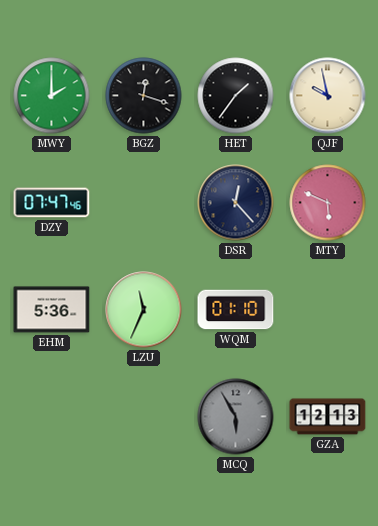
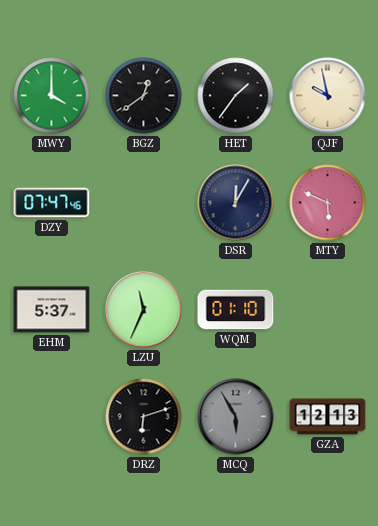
MWY: 2:00 -> 4:00
BGZ: 12:18 -> 12:39
DSR: 12:23 -> 12:05
EHM: 5:36 -> 5:37
DRZ: none -> 6:12
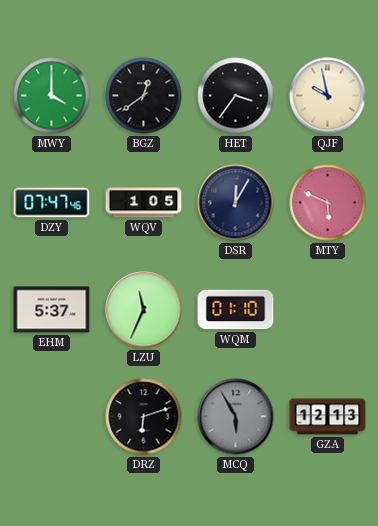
HET: 1:36 -> 3:36
WQV: none -> 1:05
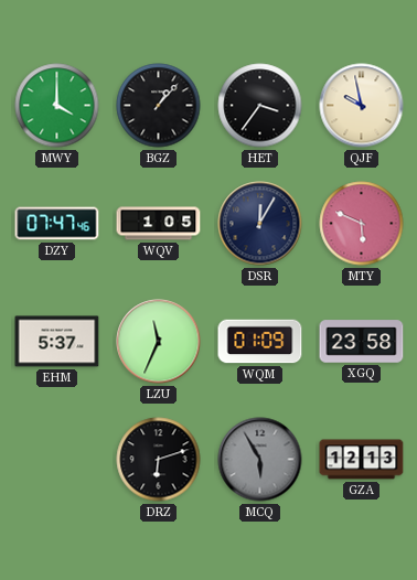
BGZ: 12:39 -> 1:07
WQM: 01:10 -> 01:09
XGQ: none -> 23:58
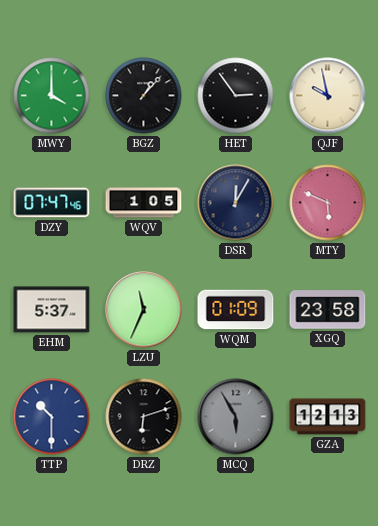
HET: 3:36 -> 2:54
TTP: none -> 10:30
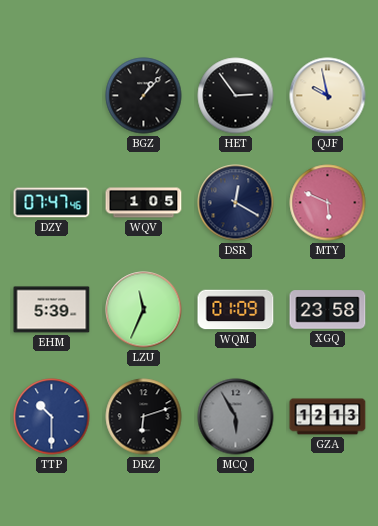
MWY: 4:00 -> none
DSR: 12:05 -> 12:20
EHM: 5:37 -> 5:39
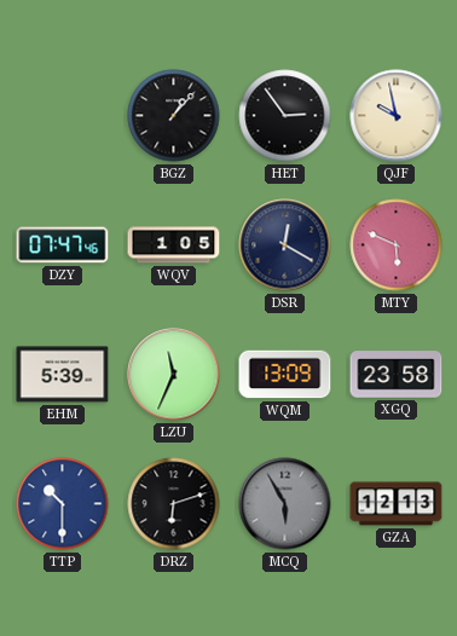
WQM: 01:09 -> 13:09
